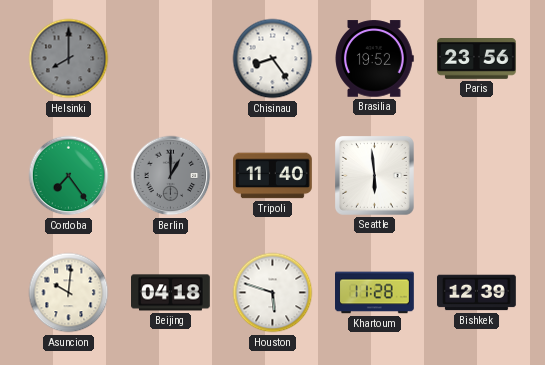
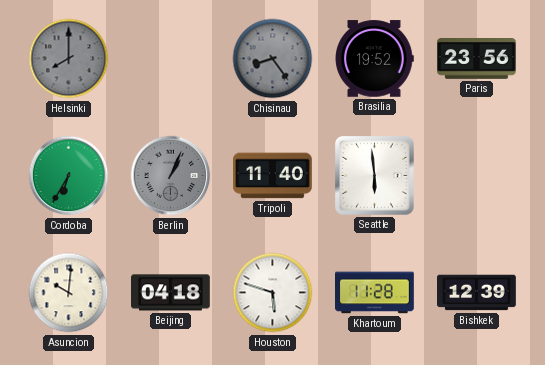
Chisinau dial: white -> grey
Cordoba: 7:24 -> 6:35
Berlin: 1:00 -> 1:04
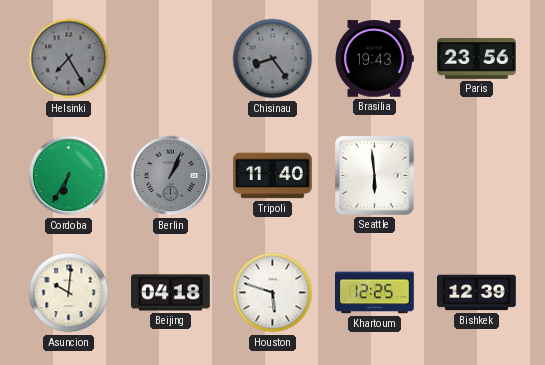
Helsinki: 8:00 -> 7:25
Brasilia: 19:52 -> 19:43
Khartoum: 11:28 -> 12:25
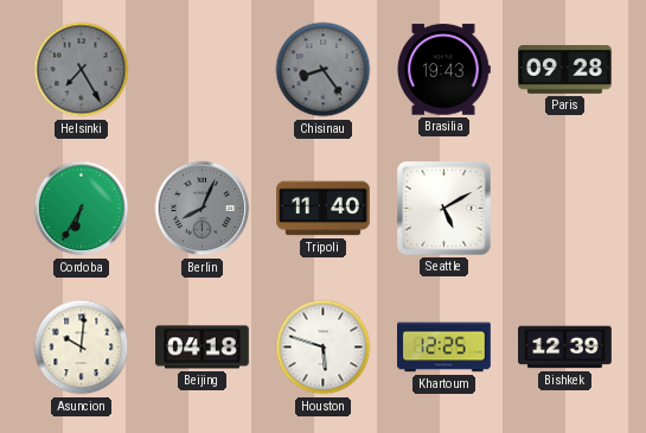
Paris: 23:56 -> 09:28
Berlin: 1:04 -> 8:04
Seattle: 5:59 -> 5:10
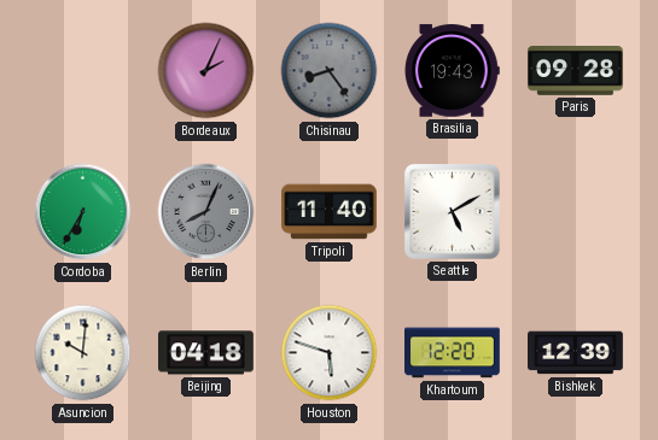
Helsinki: 7:25 -> none
Bordeaux: none -> 2:04
Khartoum: 12:25 -> 12:20
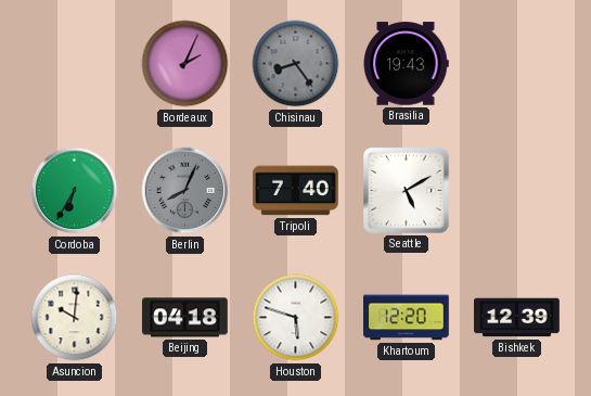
Paris: 09:28 -> none
Tripoli: 11:40 -> 7:40
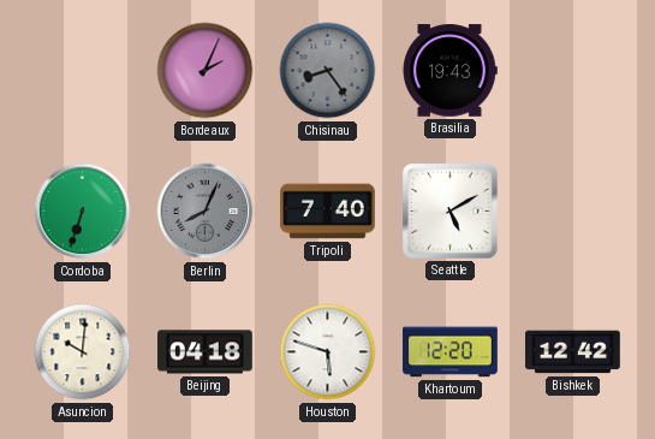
Cordoba: 6:35 -> 6:33
Bishkek: 12:39 -> 12:42
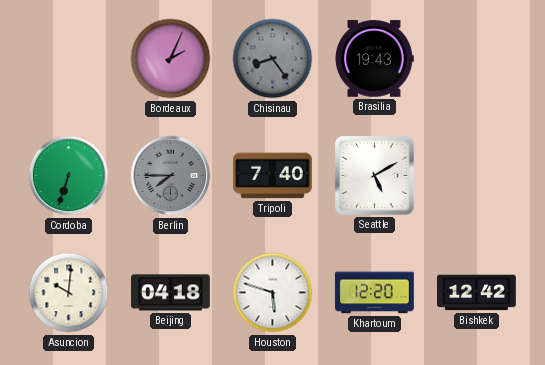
Berlin: 8:04 -> 7:45
